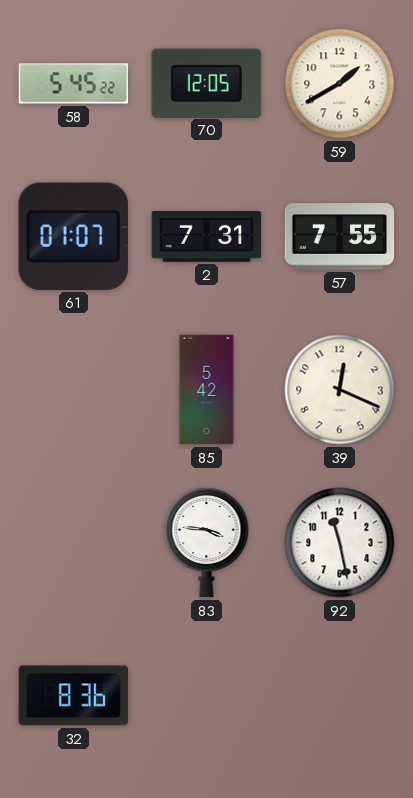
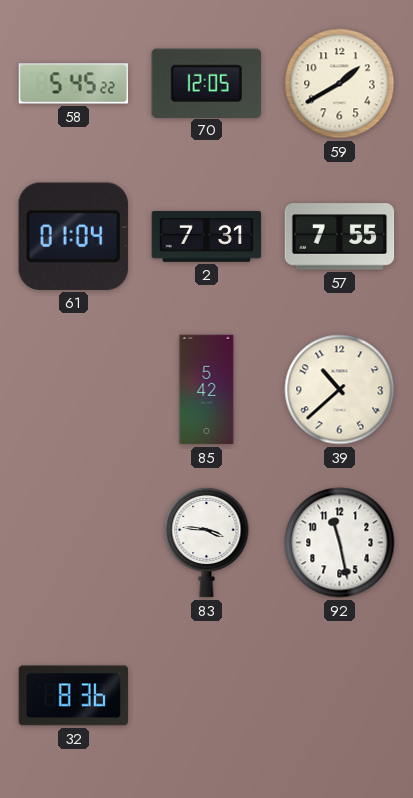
61: 01:07 -> 01:04
39: 12:19 -> 10:38
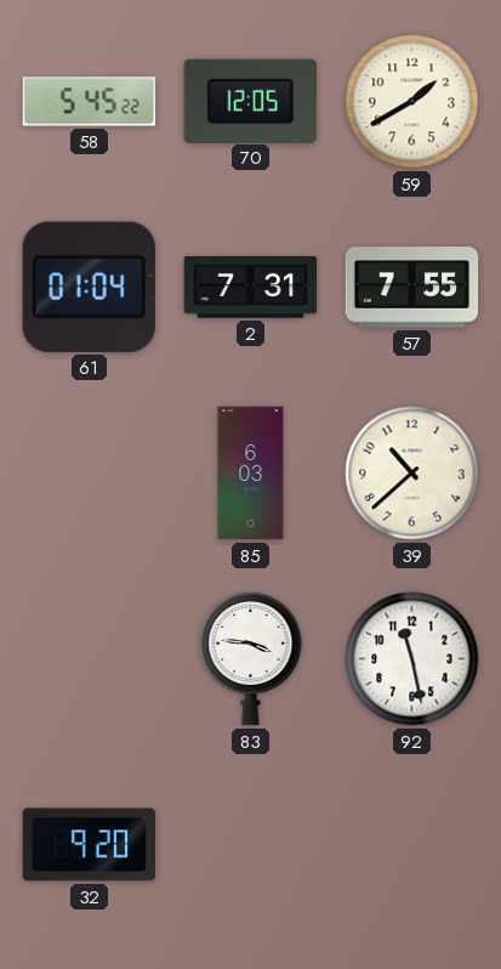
85: 5:42 -> 6:03
32: 8:36 -> 9:20
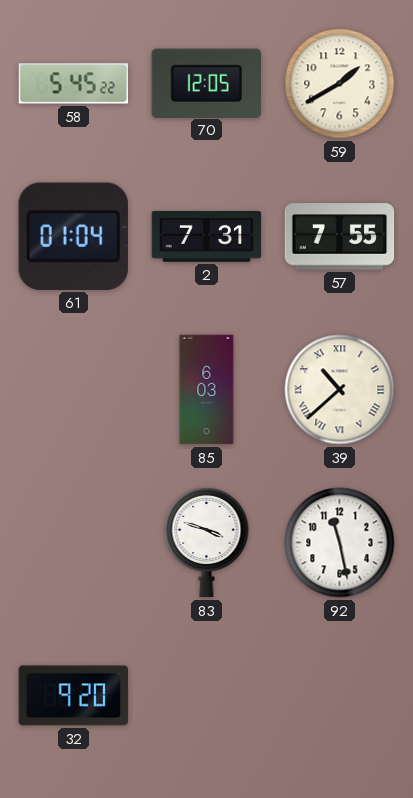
39 numerals: Arabic -> Roman
83: 3:46 -> 3:48
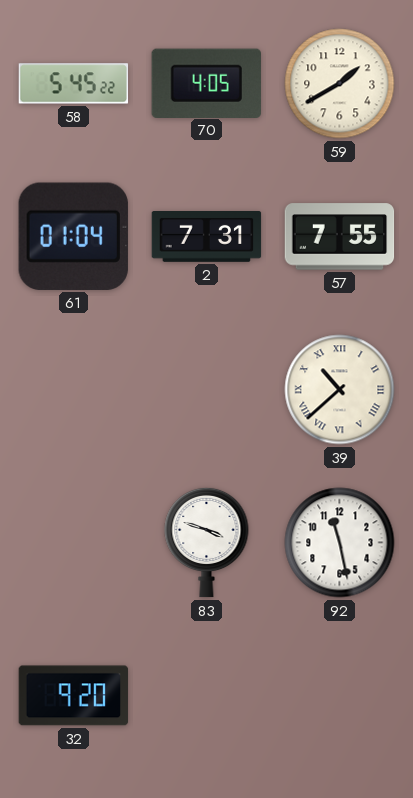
70: 12:05 -> 4:05
85: 6:03 -> none
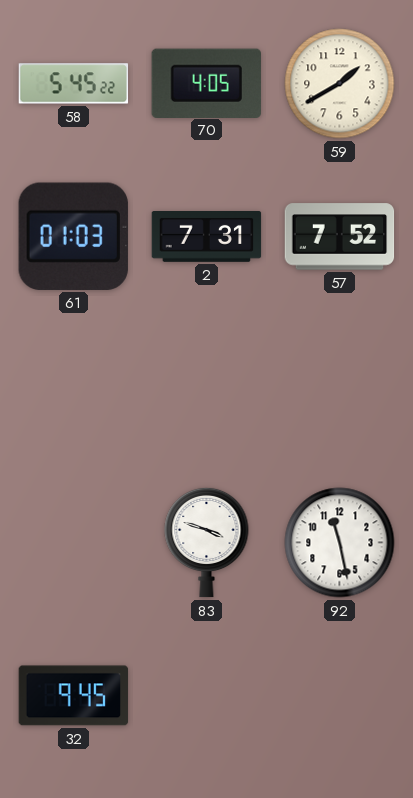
61: 01:04 -> 01:03
57: 7:55 -> 7:52
39: 10:38 -> none
32: 9:20 -> 9:45
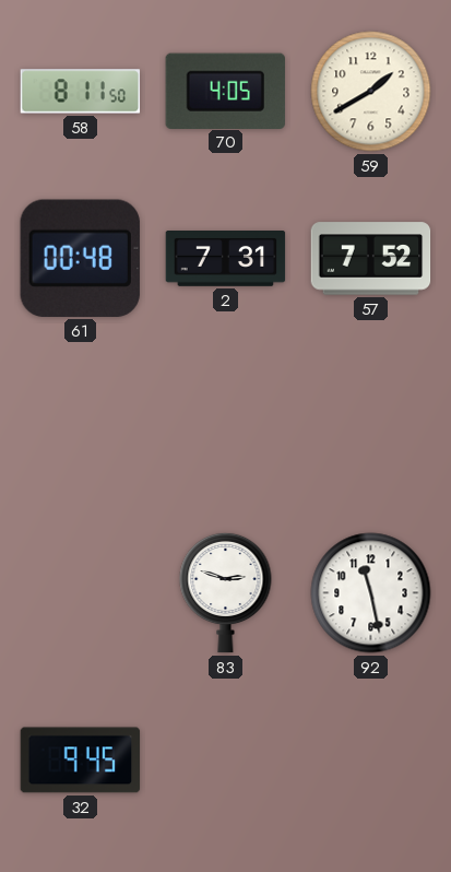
58: 5:45 -> 8:11
61: 01:03 -> 00:48
83: 3:48 -> 2:48
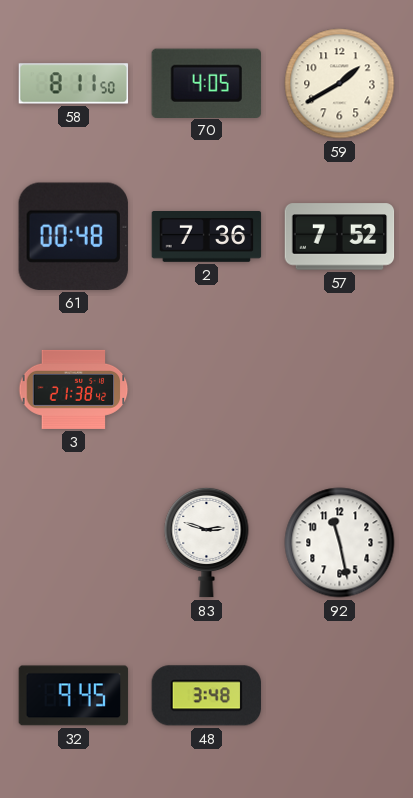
2: 7:31 -> 7:36
3: none -> 21:38
48: none -> 3:48
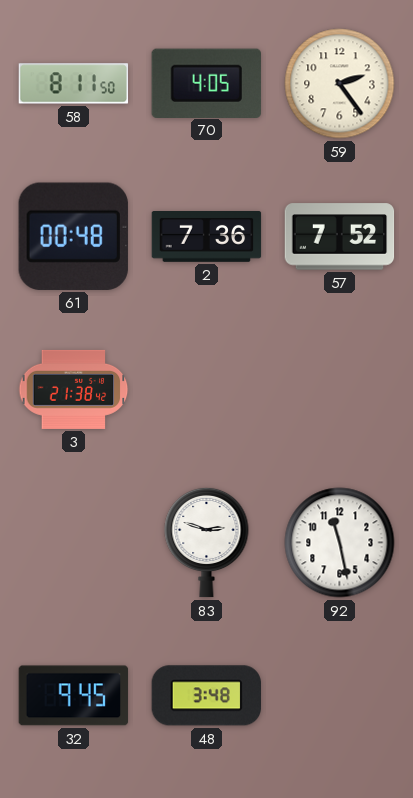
59: 1:40 -> 2:24
